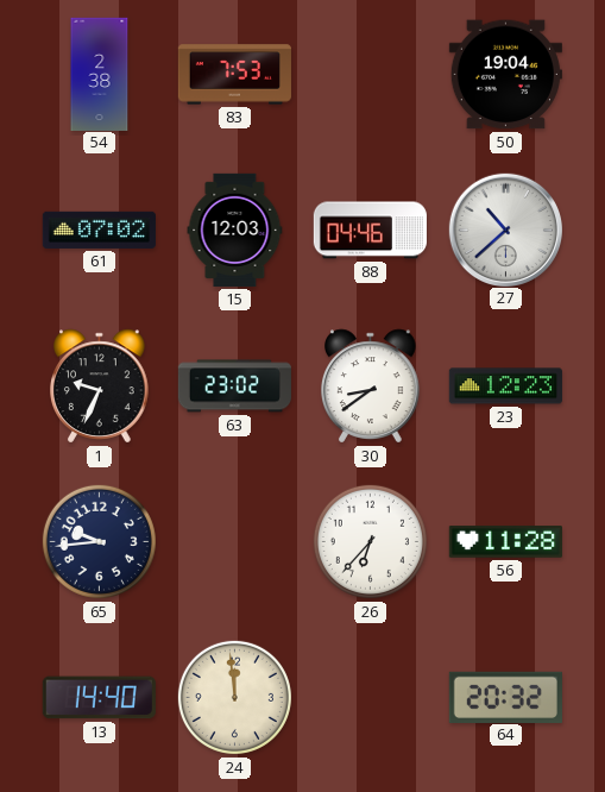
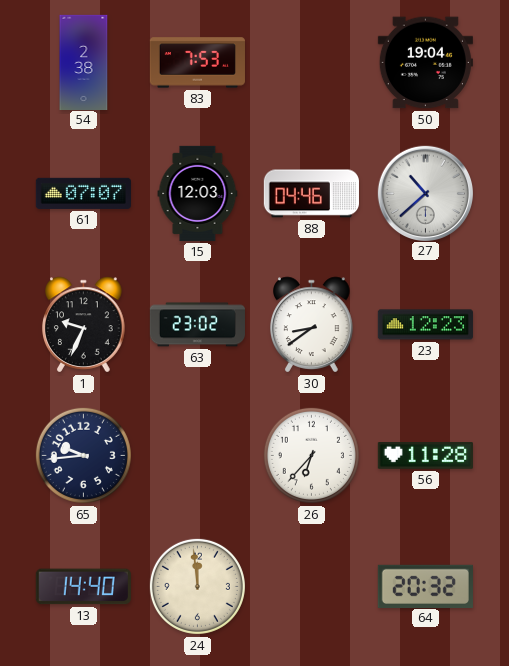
61: 07:02 -> 07:07
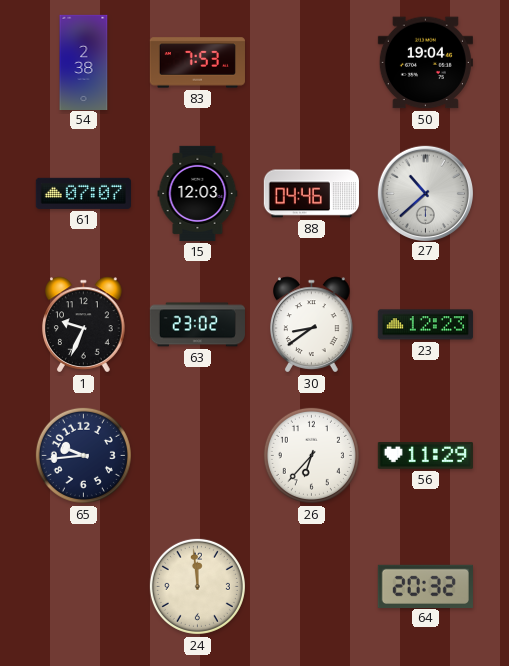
56: 11:28 -> 11:29
13: 14:40 -> none
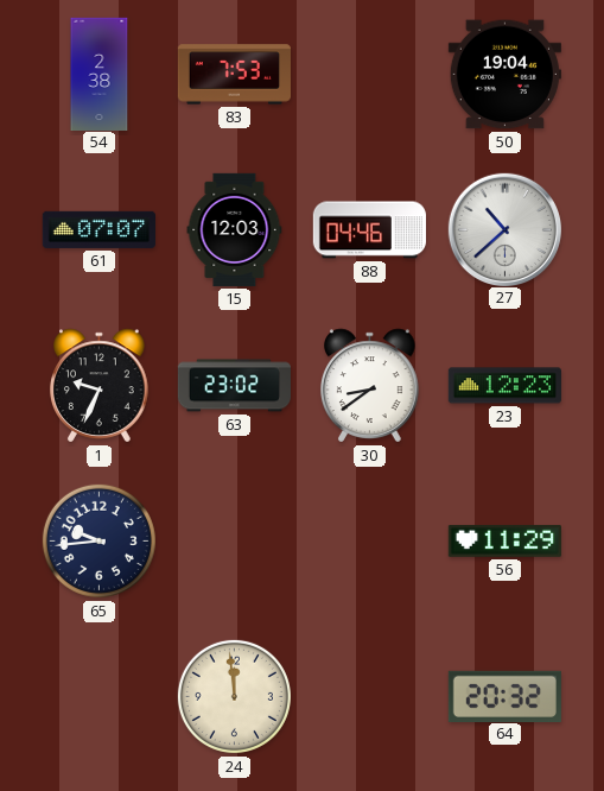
26: 6:37 -> none
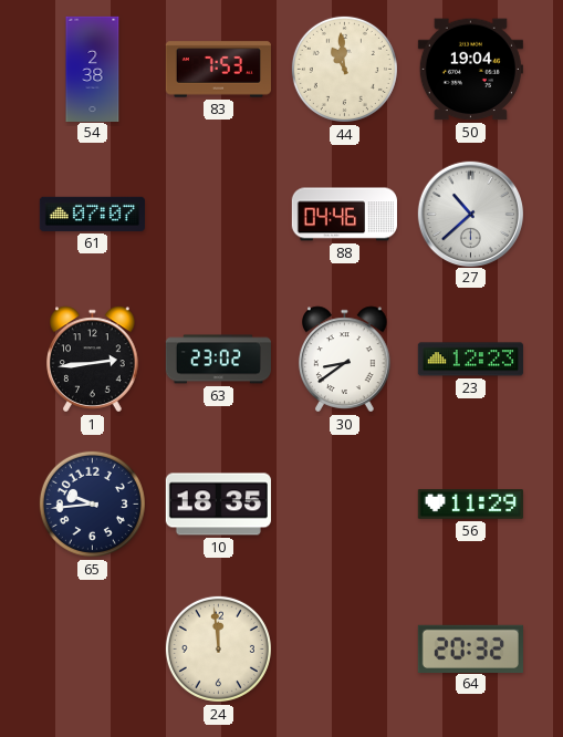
44: none -> 10:59
15: 12:03 -> none
1: 9:34 -> 2:44
10: none -> 18:35
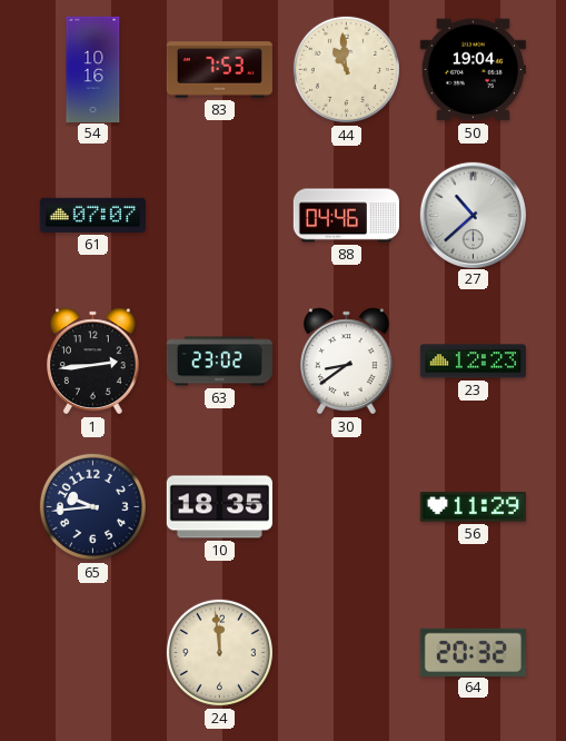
54: 2:38 -> 10:16
